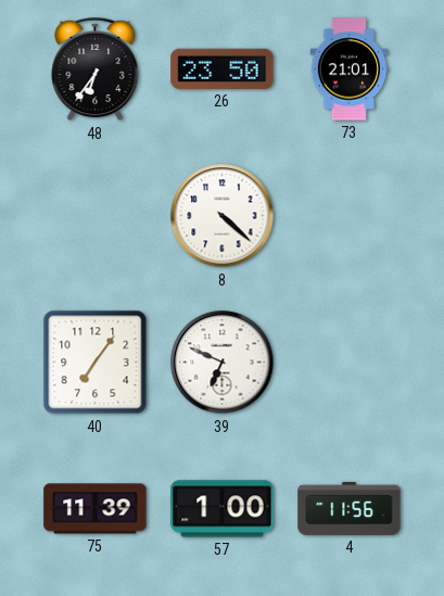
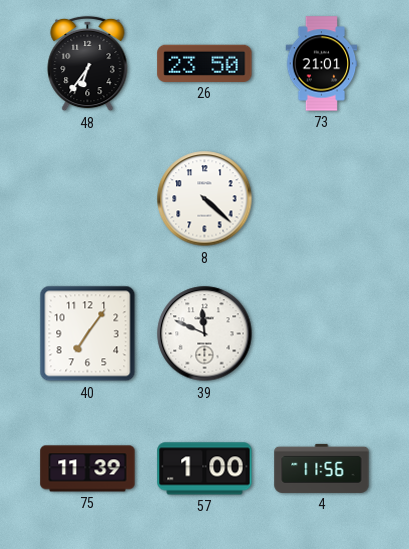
39: 6:49 -> 11:49
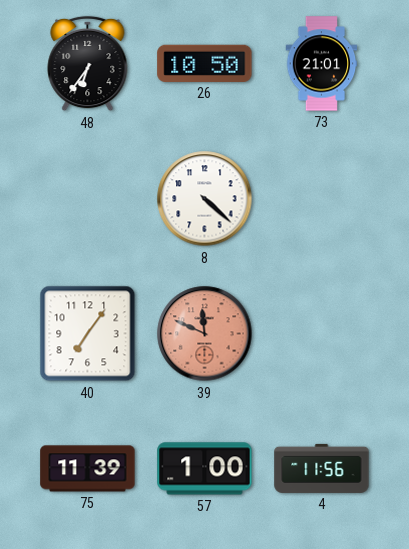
26: 23:50 -> 10:50
39 dial: white -> salmon
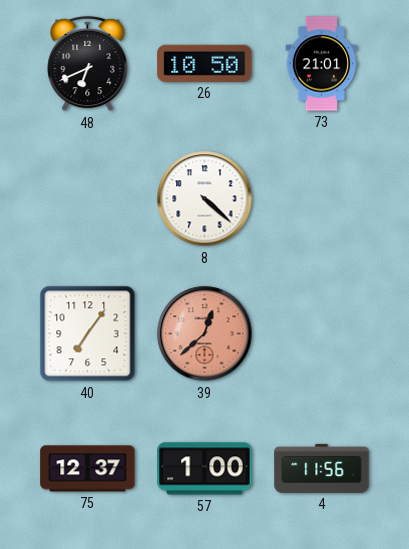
48: 6:36 -> 6:41
39: 11:49 -> 12:38
75: 11:39 -> 12:37
